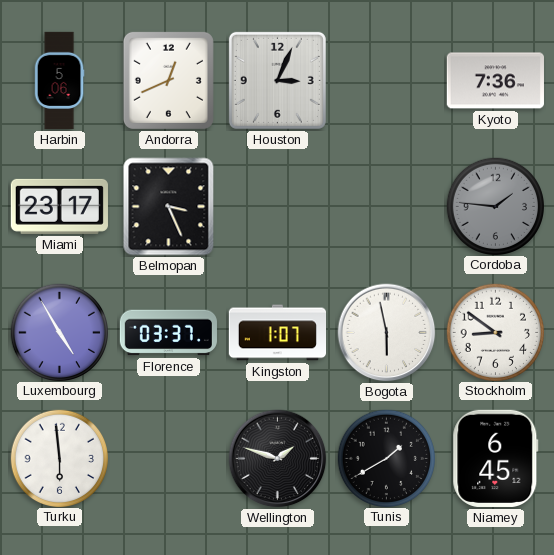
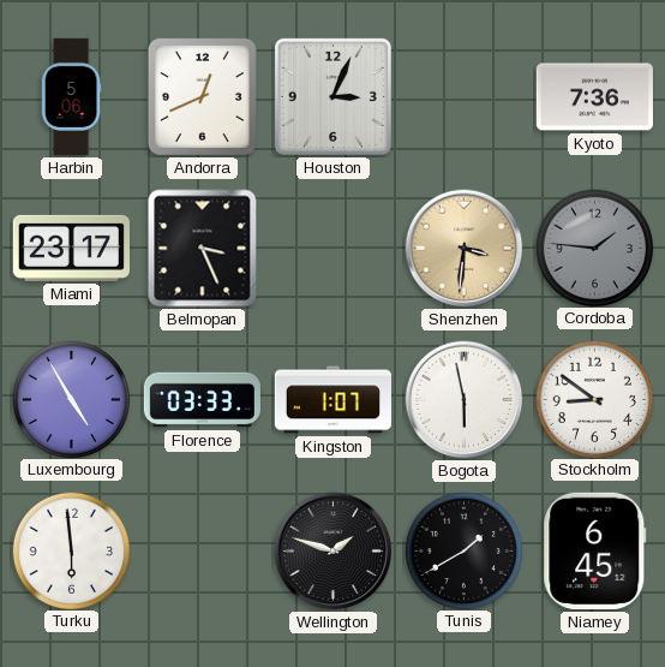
Shenzhen: none -> 3:31
Florence: 03:37 -> 03:33
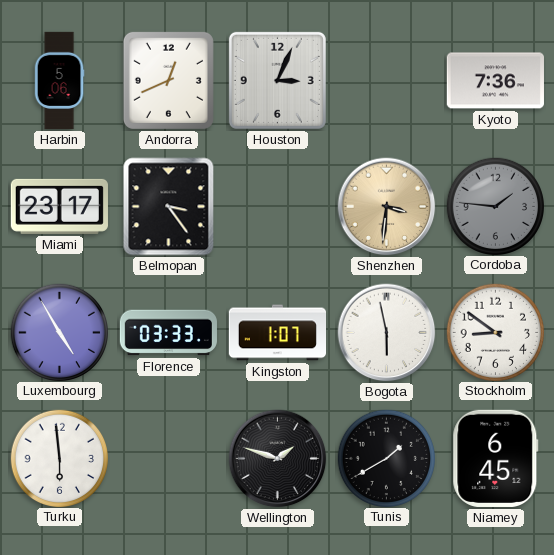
Belmopan: 3:26 -> 3:24
